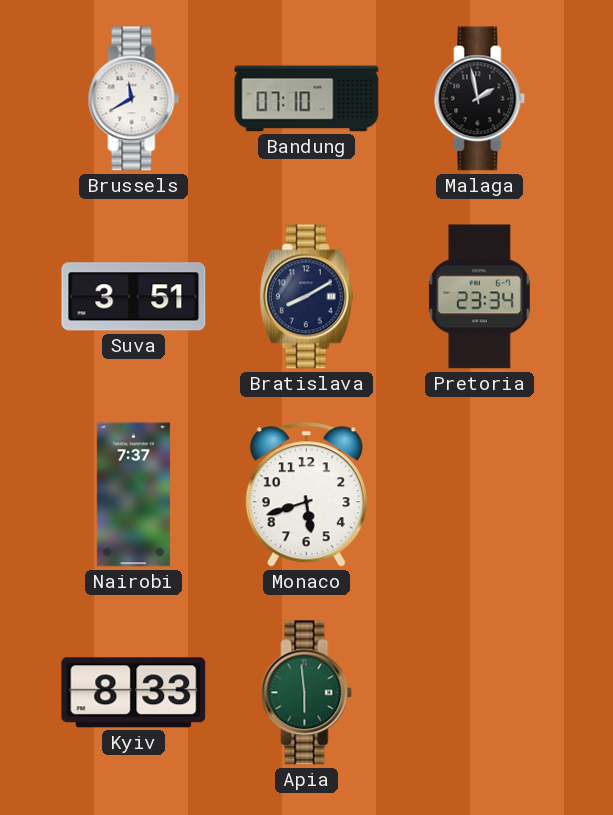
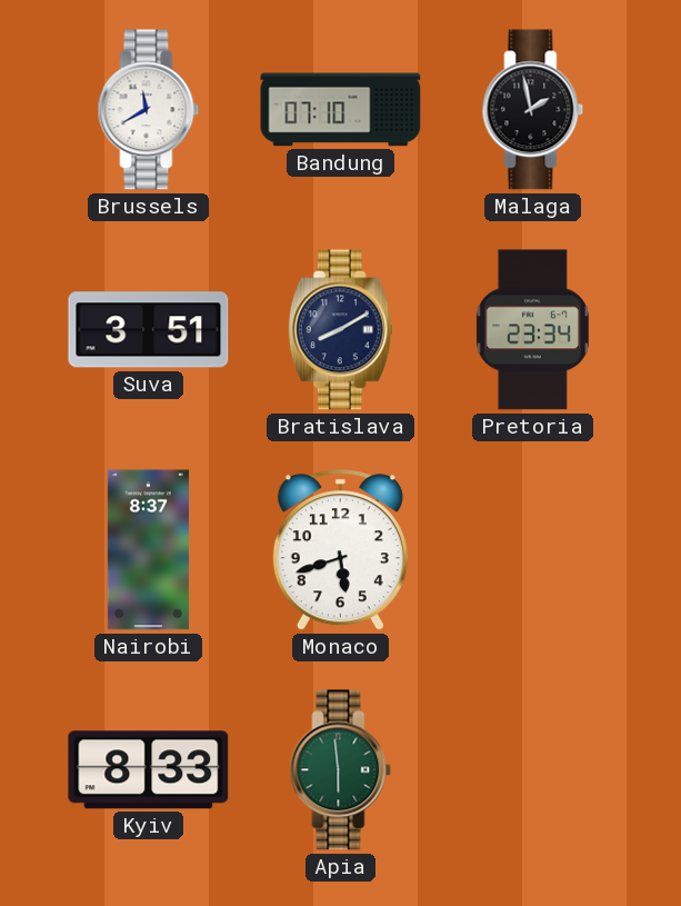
Nairobi: 7:37 -> 8:37
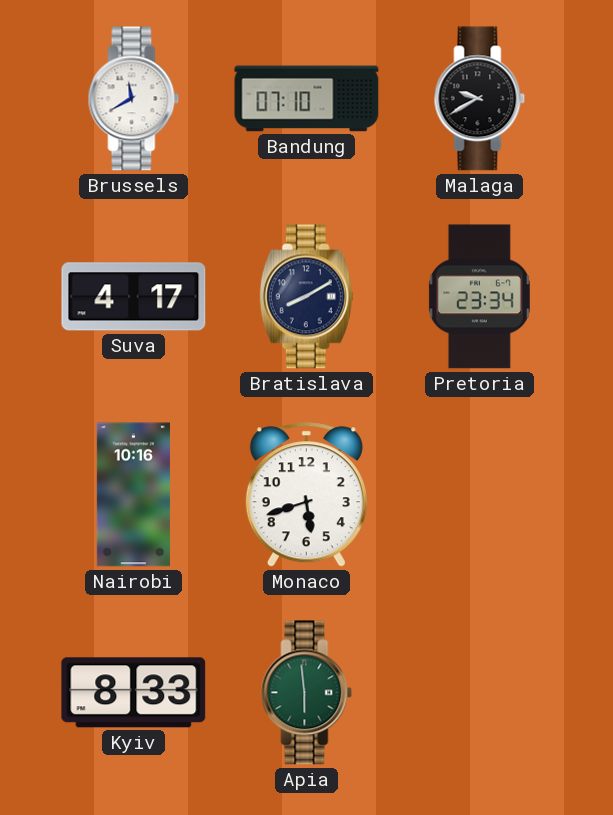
Malaga: 1:58 -> 9:40
Suva: 3:51 -> 4:17
Nairobi: 8:37 -> 10:16
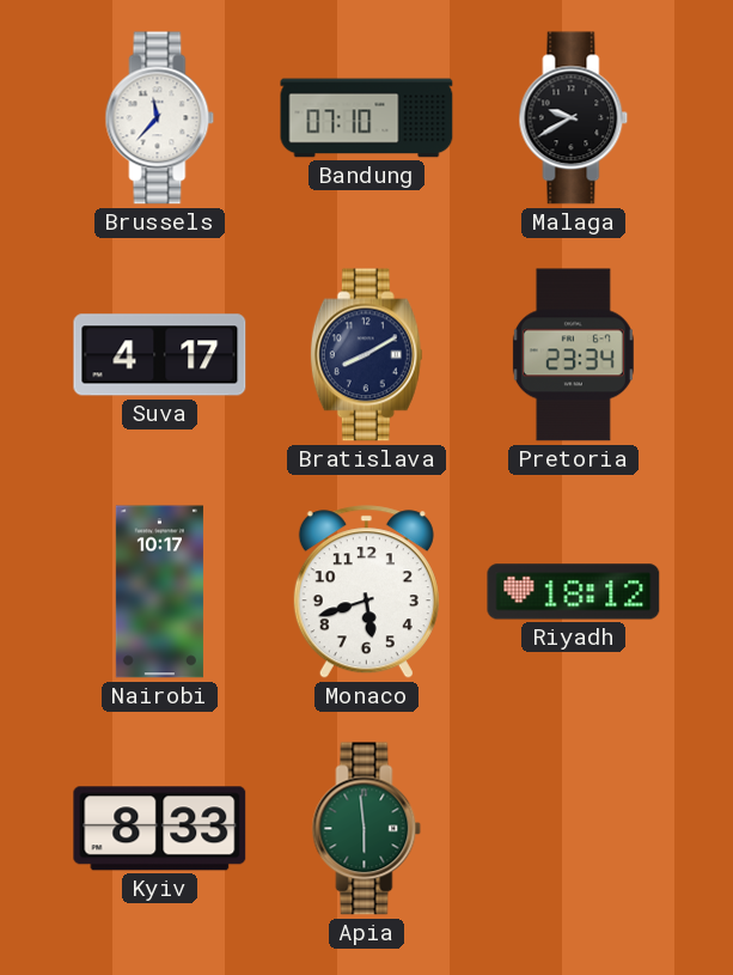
Brussels: 11:40 -> 11:37
Nairobi: 10:16 -> 10:17
Riyadh: none -> 18:12
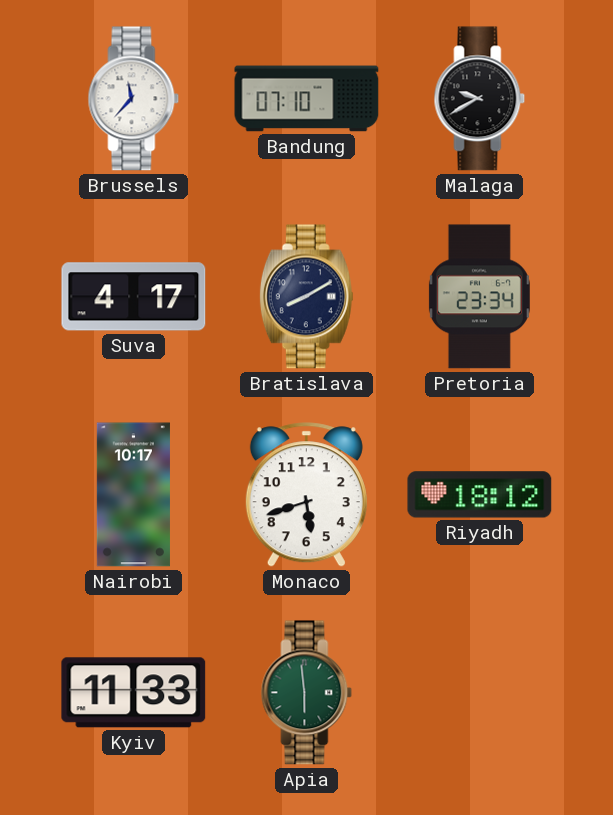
Kyiv: 8:33 -> 11:33
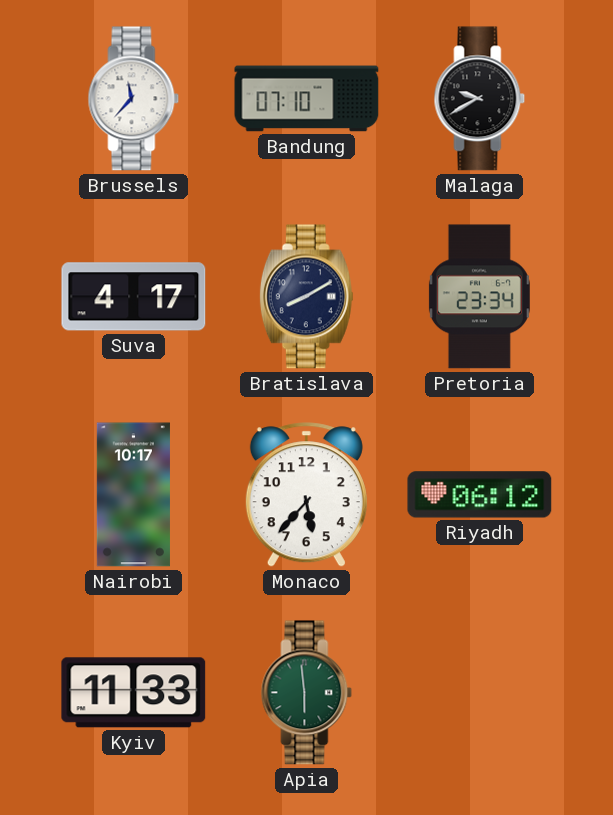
Monaco: 5:42 -> 5:37
Riyadh: 18:12 -> 06:12
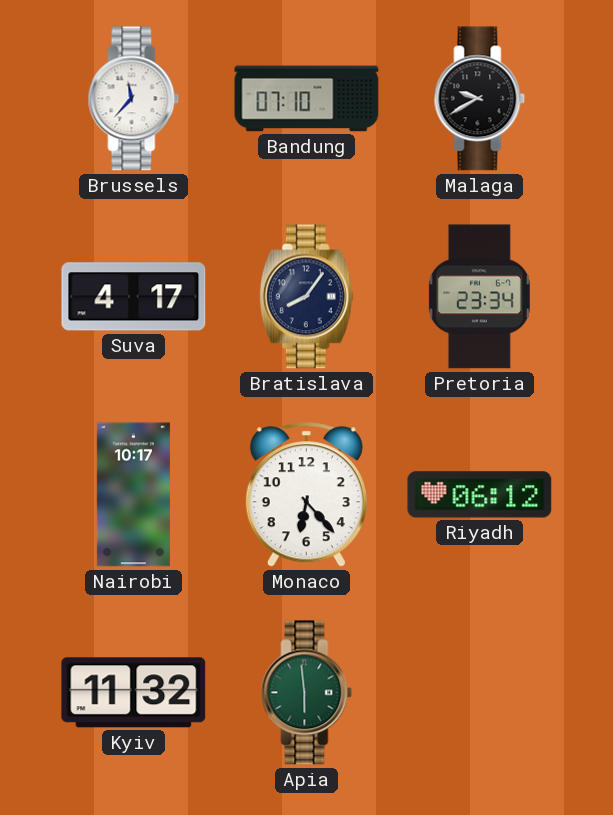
Bratislava: 8:10 -> 8:06
Monaco: 5:37 -> 6:23
Kyiv: 11:33 -> 11:32
